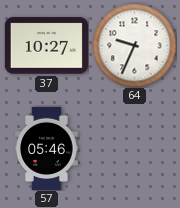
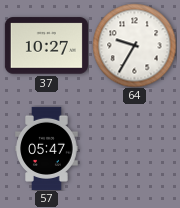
64: 9:34 -> 9:35
57: 05:46 -> 05:47
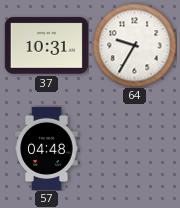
37: 10:27 -> 10:31
57: 05:47 -> 04:48
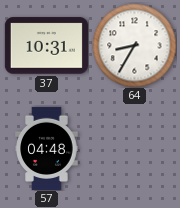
64: 9:35 -> 8:35
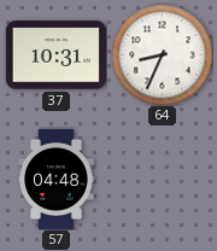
64: 8:35 -> 8:34
